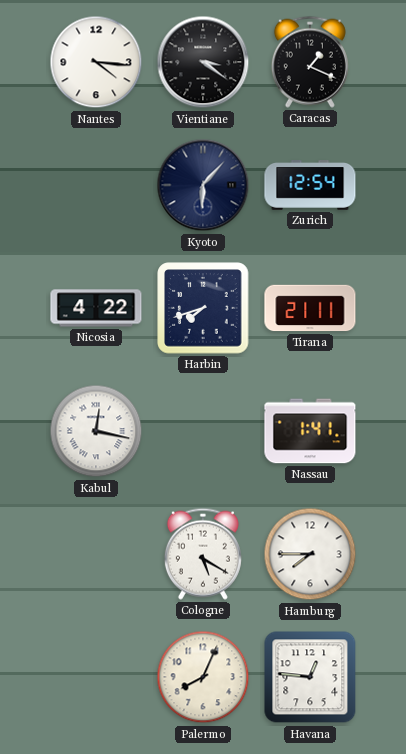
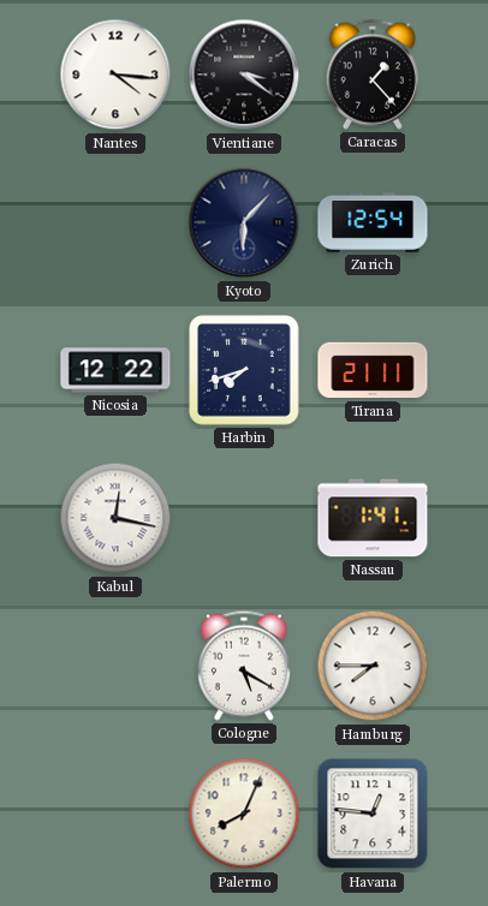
Caracas: 1:19 -> 1:23
Nicosia: 4:22 -> 12:22
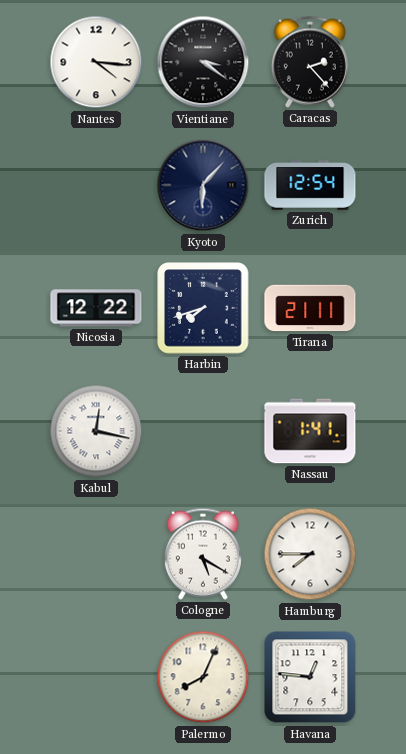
Caracas: 1:23 -> 2:23
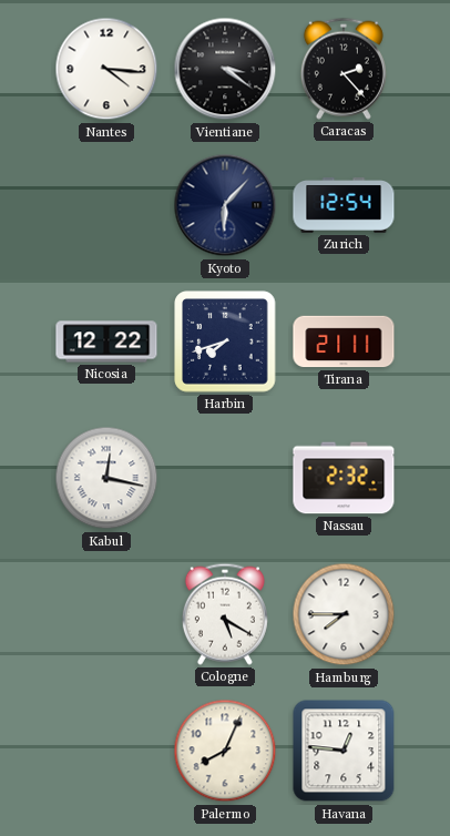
Nassau: 1:41 -> 2:32
